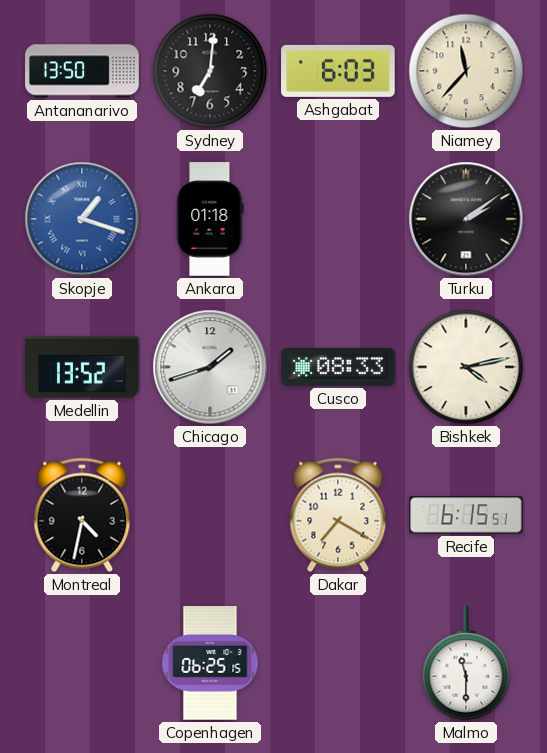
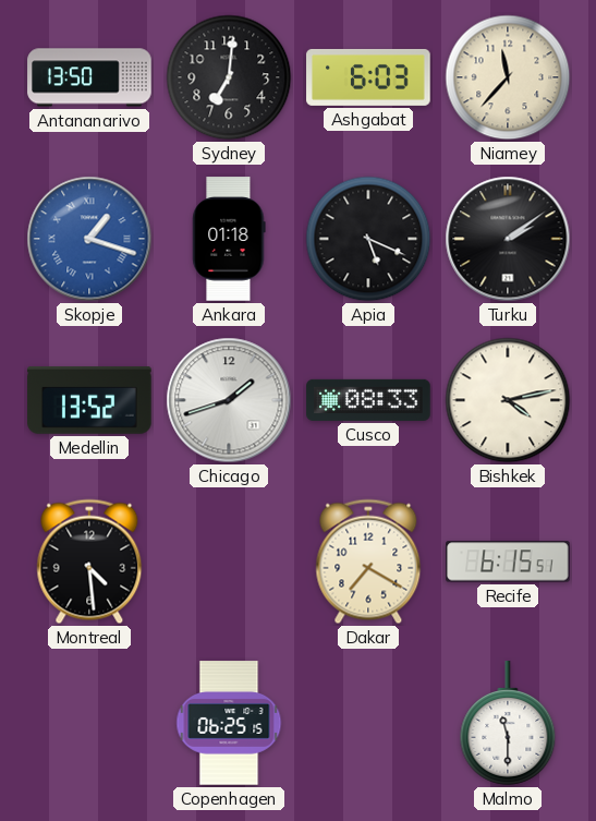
Apia: none -> 5:19
Montreal: 4:32 -> 4:29
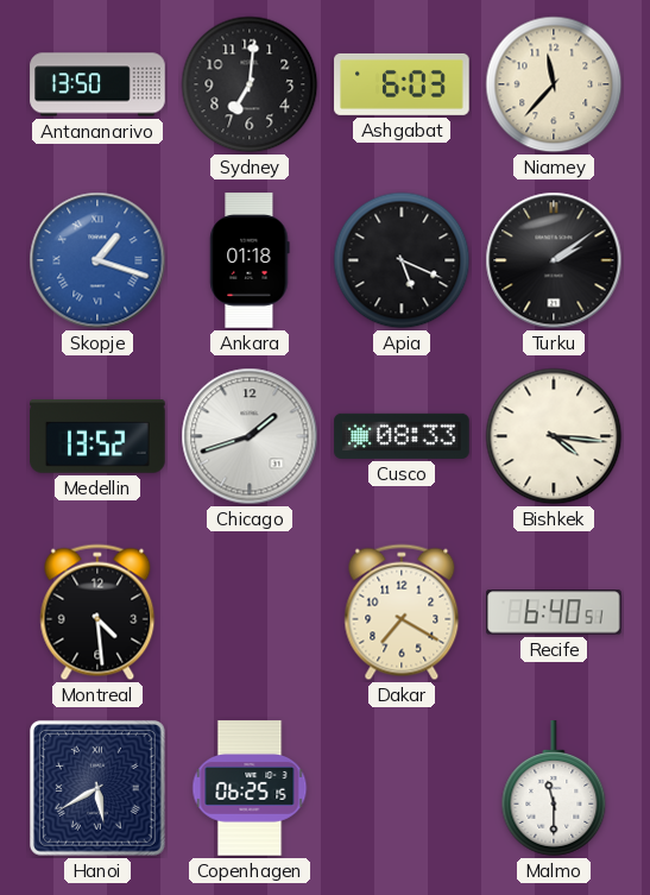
Bishkek: 4:13 -> 4:16
Recife: 6:15 -> 6:40
Hanoi: none -> 5:40
